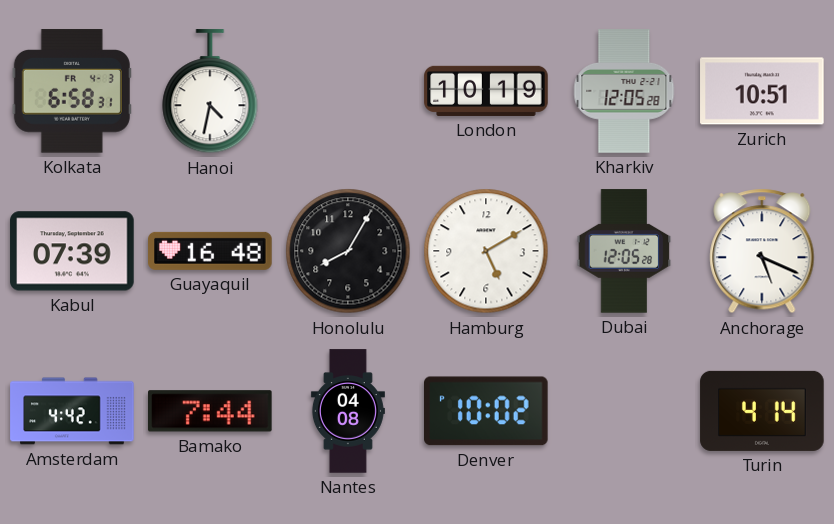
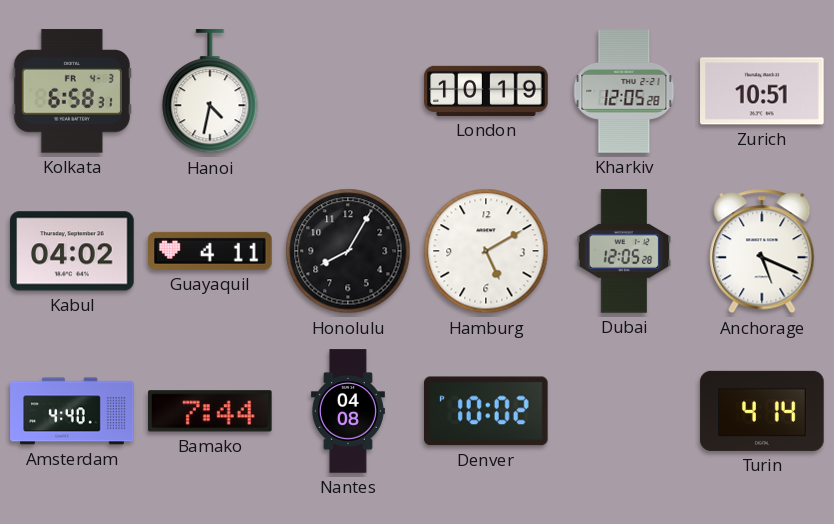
Kabul: 07:39 -> 04:02
Guayaquil: 16:48 -> 4:11
Amsterdam: 4:42 -> 4:40
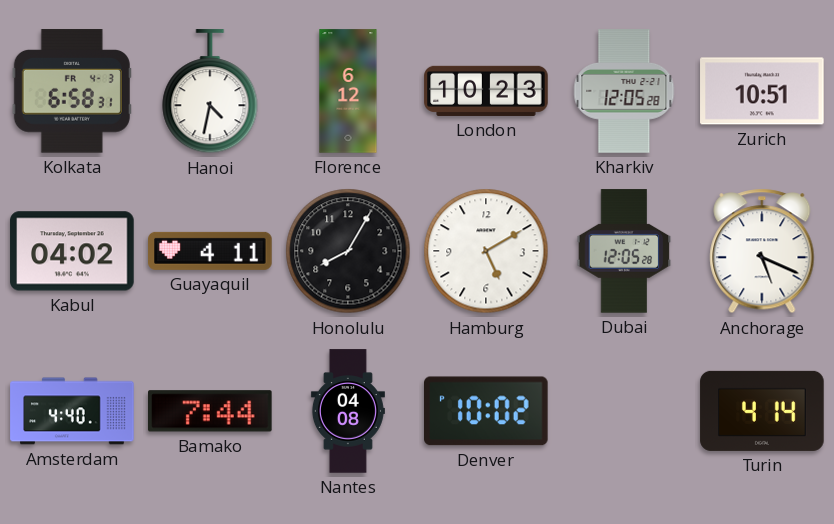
Florence: none -> 6:12
London: 10:19 -> 10:23
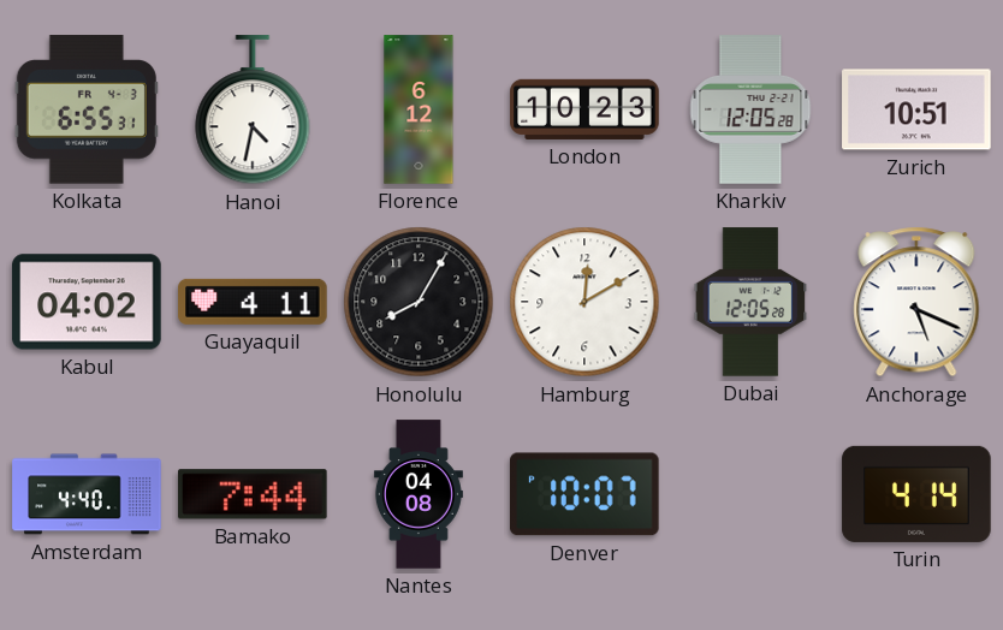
Kolkata: 6:58 -> 6:55
Hamburg: 5:10 -> 12:10
Denver: 10:02 -> 10:07
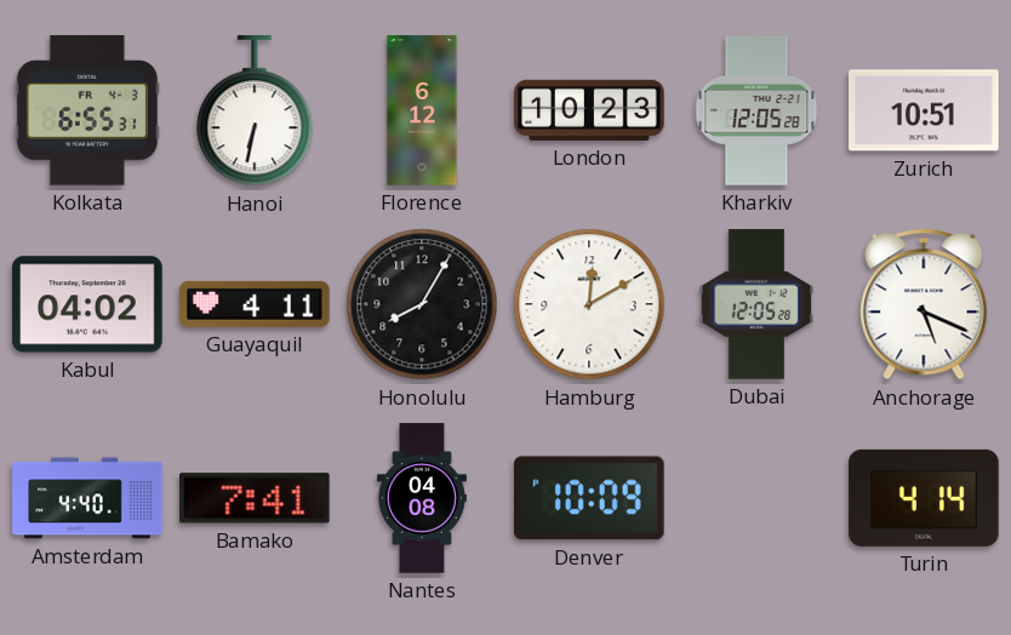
Hanoi: 4:32 -> 6:32
Bamako: 7:44 -> 7:41
Denver: 10:07 -> 10:09
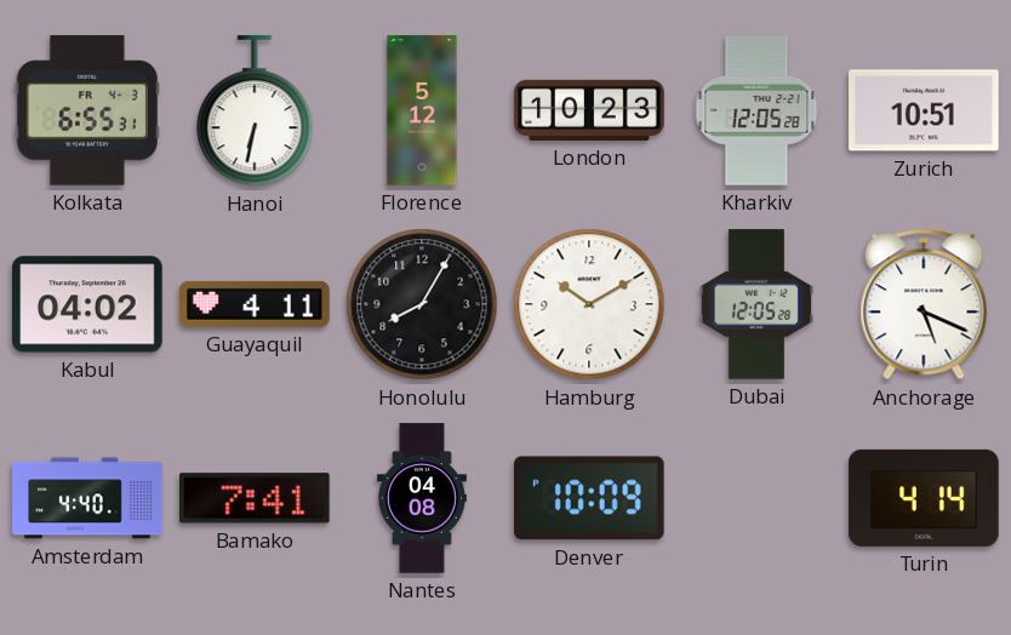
Florence: 6:12 -> 5:12
Hamburg: 12:10 -> 10:10
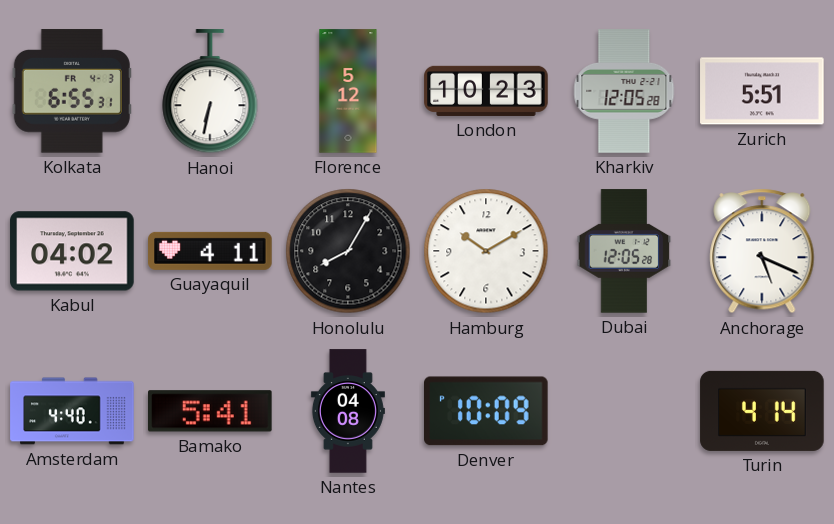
Zurich: 10:51 -> 5:51
Bamako: 7:41 -> 5:41
